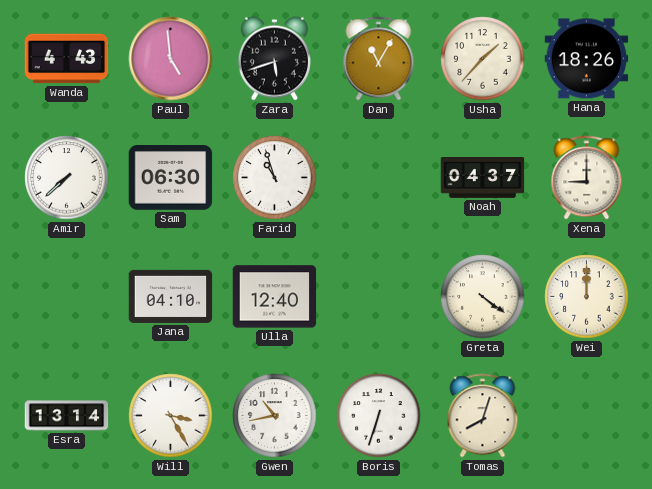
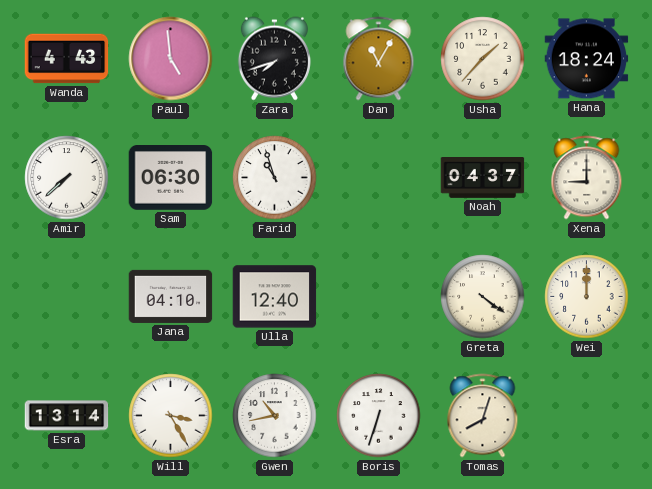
Zara: 5:42 -> 7:42
Hana: 18:26 -> 18:24
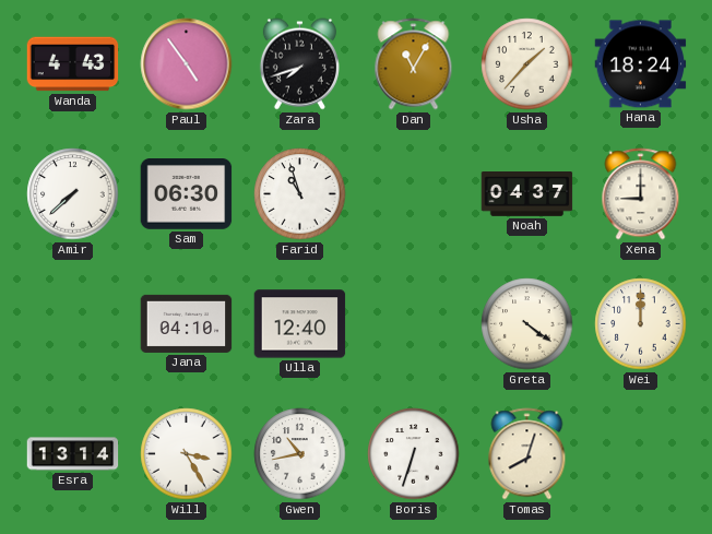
Paul: 4:59 -> 4:54
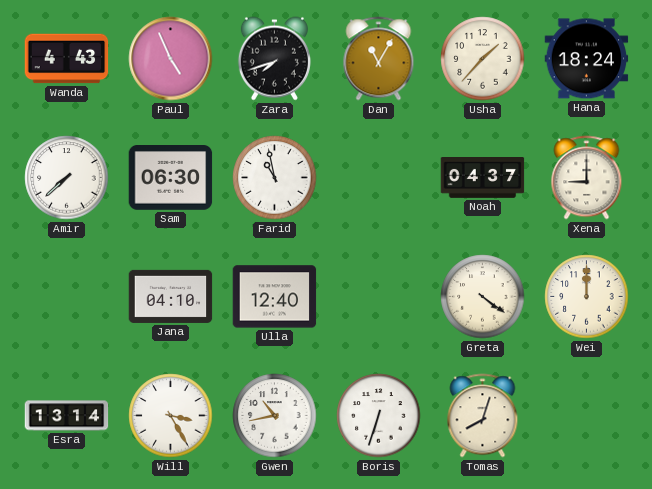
Paul: 4:54 -> 4:56
Farid: 10:57 -> 10:58
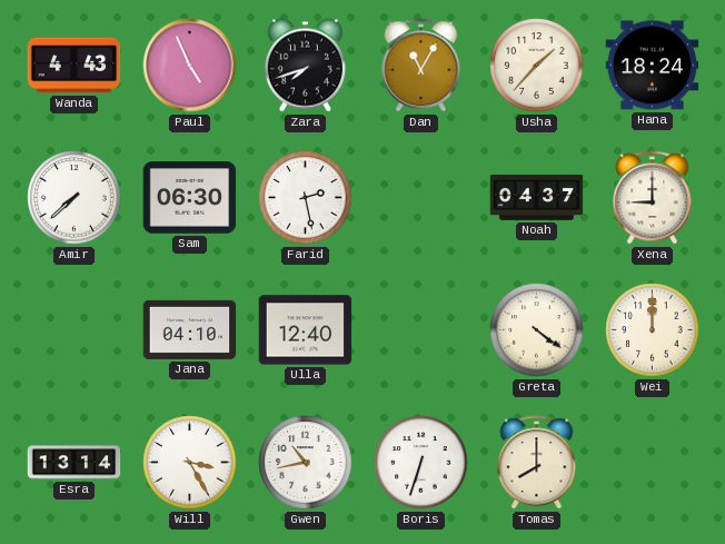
Farid: 10:58 -> 2:28
Tomas: 8:03 -> 8:00
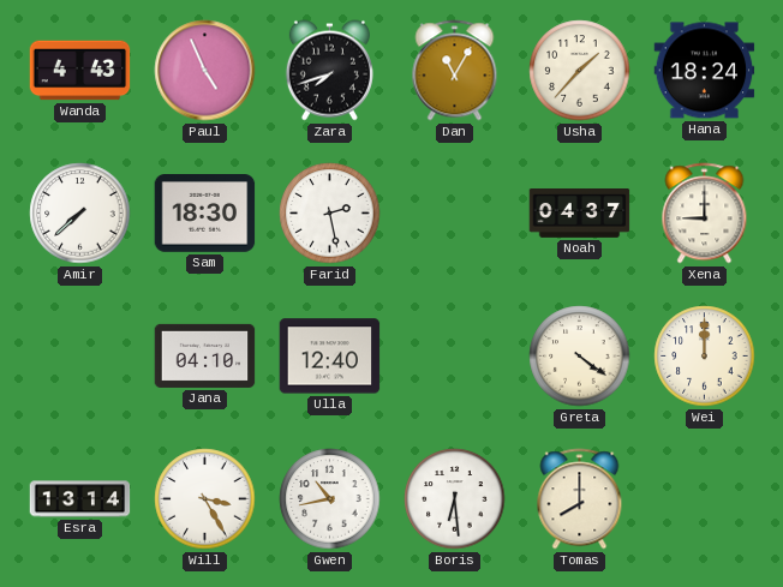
Sam: 06:30 -> 18:30
Boris: 6:33 -> 6:29
